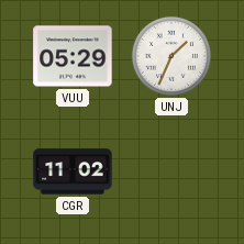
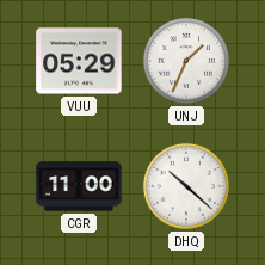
CGR: 11:02 -> 11:00
DHQ: none -> 10:22
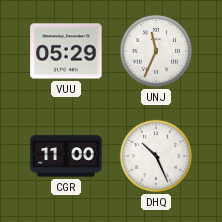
UNJ: 1:34 -> 11:34
DHQ: 10:22 -> 10:26
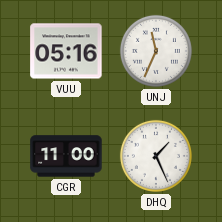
VUU: 05:29 -> 05:16
DHQ: 10:26 -> 1:26
